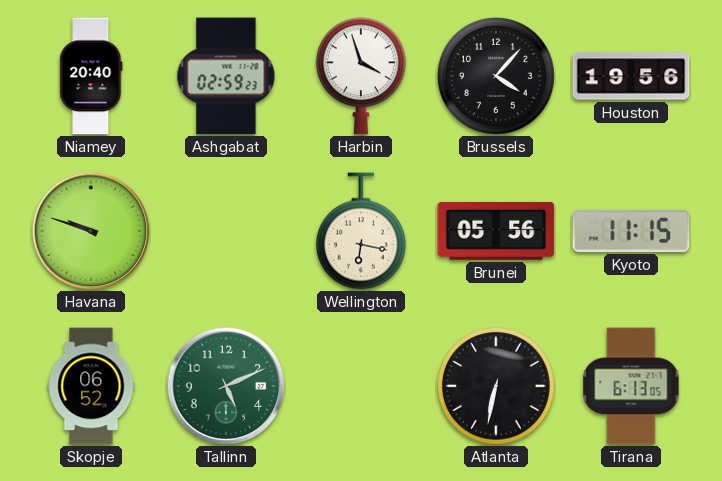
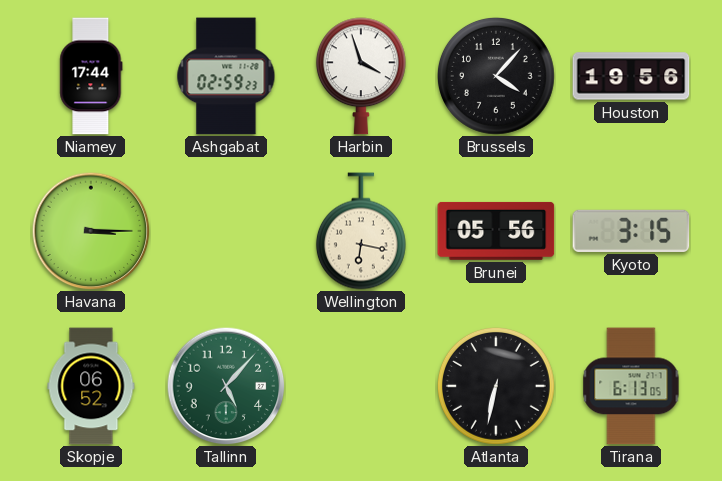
Niamey: 20:40 -> 17:44
Havana: 9:48 -> 3:15
Kyoto: 11:15 -> 3:15
Tallinn: 5:11 -> 5:07
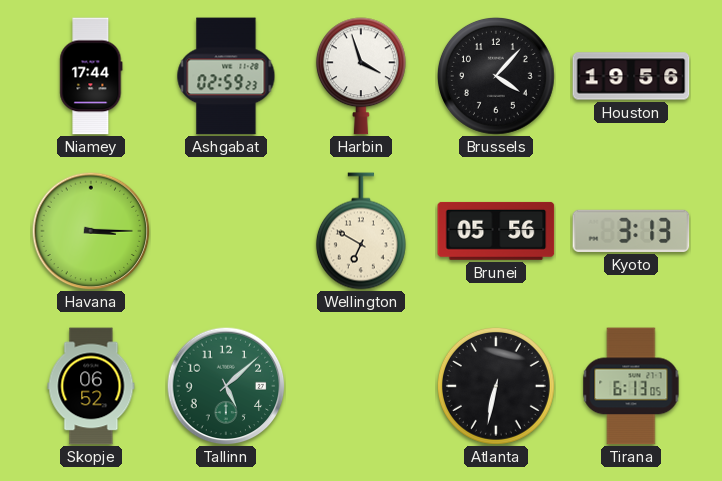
Wellington: 6:17 -> 6:50
Kyoto: 3:15 -> 3:13
Tallinn: 5:07 -> 5:08
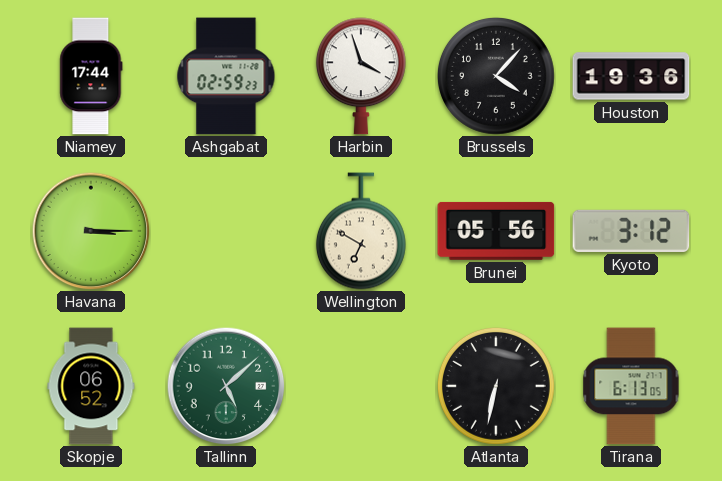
Houston: 19:56 -> 19:36
Kyoto: 3:13 -> 3:12
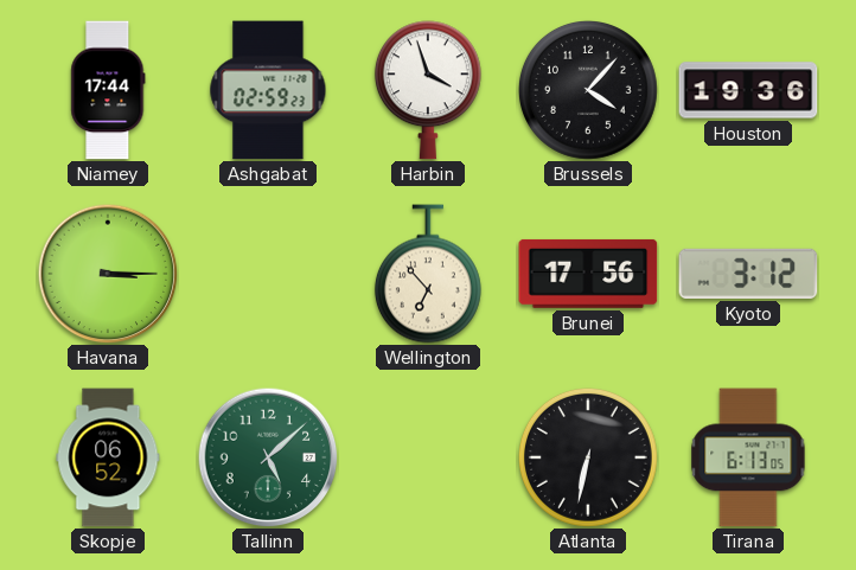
Wellington: 6:50 -> 6:53
Brunei: 05:56 -> 17:56
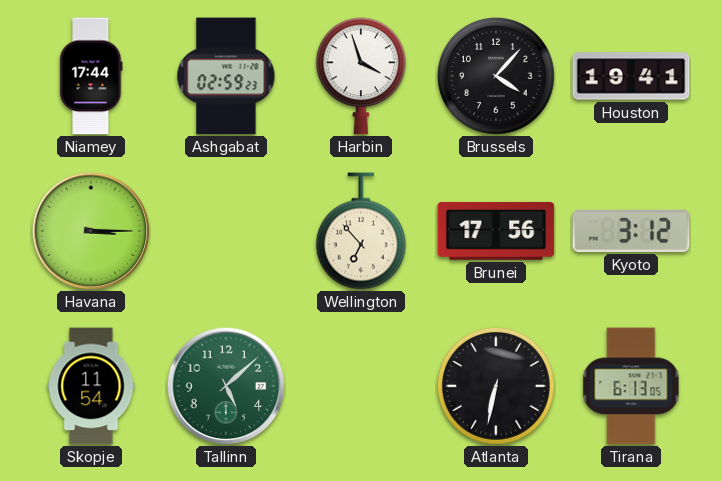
Houston: 19:36 -> 19:41
Skopje: 06:52 -> 11:54
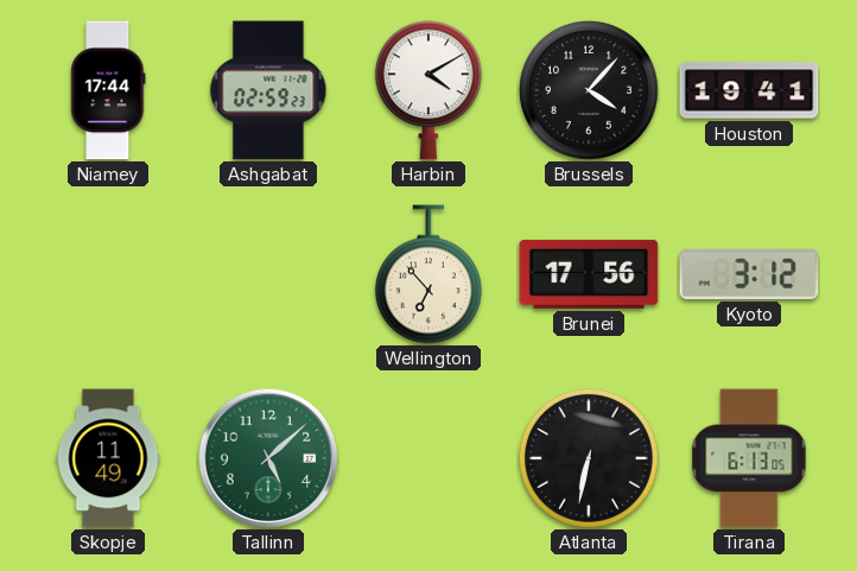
Harbin: 3:57 -> 4:10
Havana: 3:15 -> none
Skopje: 11:54 -> 11:49
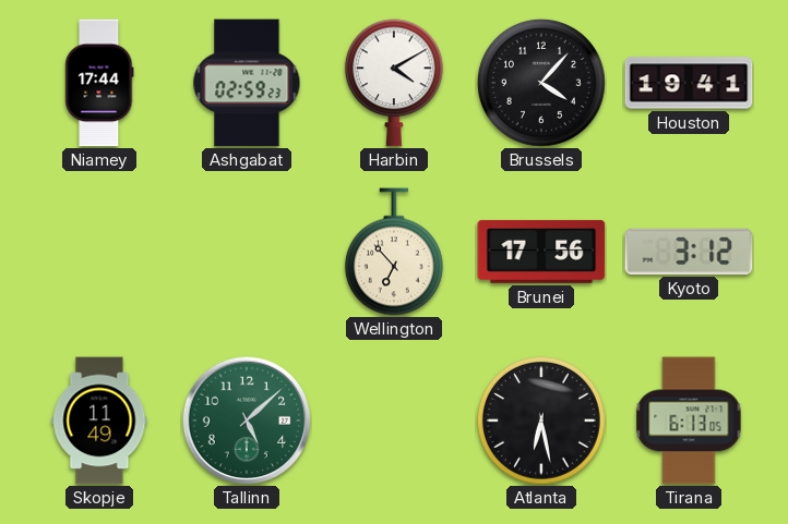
Atlanta: 6:32 -> 6:28
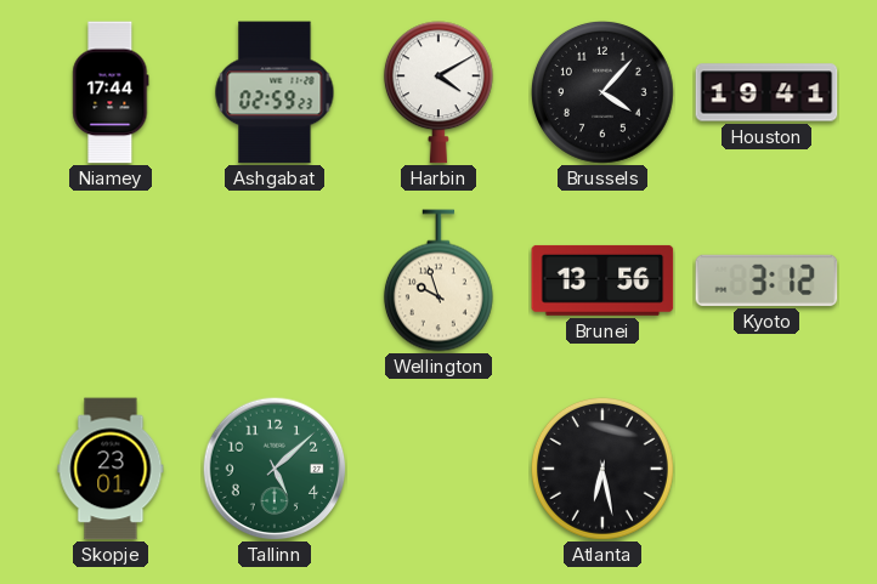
Wellington: 6:53 -> 9:57
Brunei: 17:56 -> 13:56
Skopje: 11:49 -> 23:01
Tirana: 6:13 -> none
